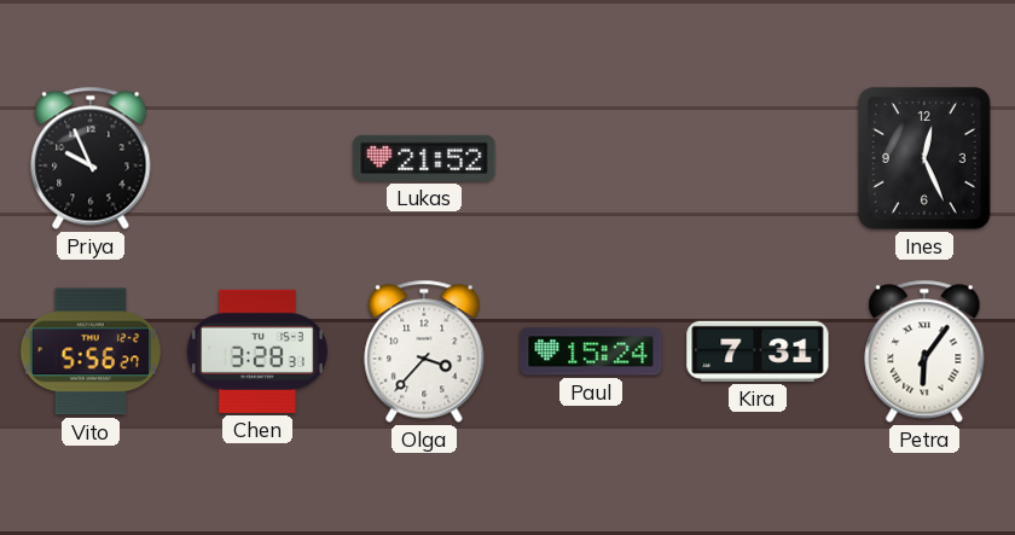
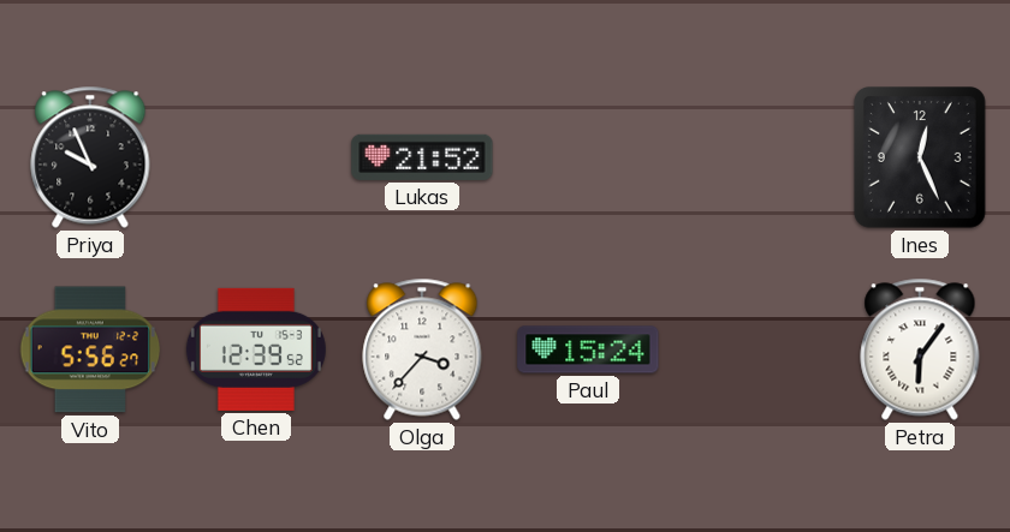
Chen: 3:28 -> 12:39
Kira: 7:31 -> none
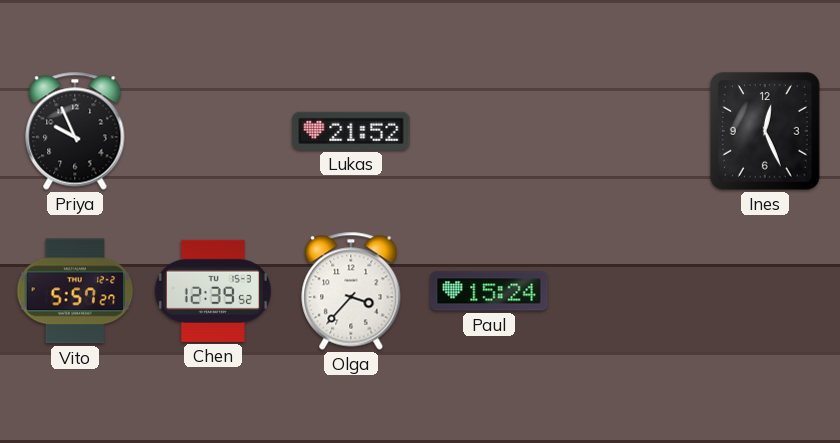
Vito: 5:56 -> 5:57
Petra: 6:06 -> none
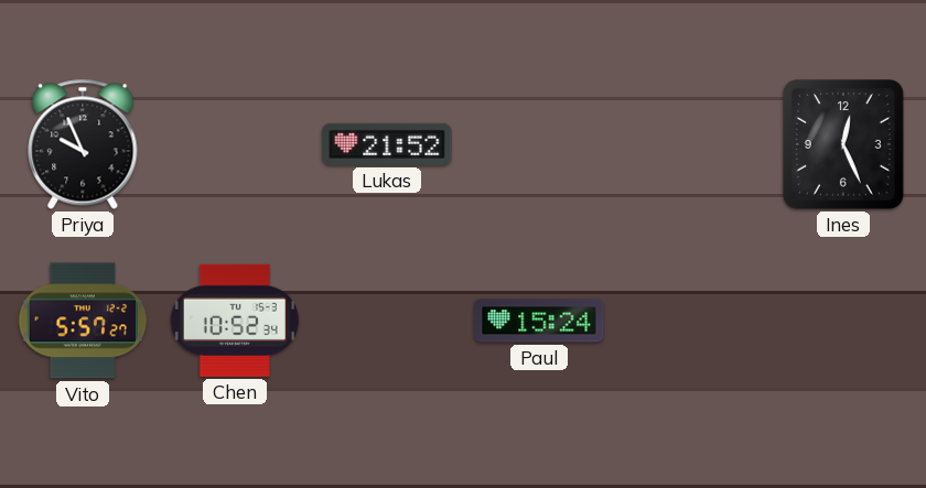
Chen: 12:39 -> 10:52
Olga: 3:37 -> none
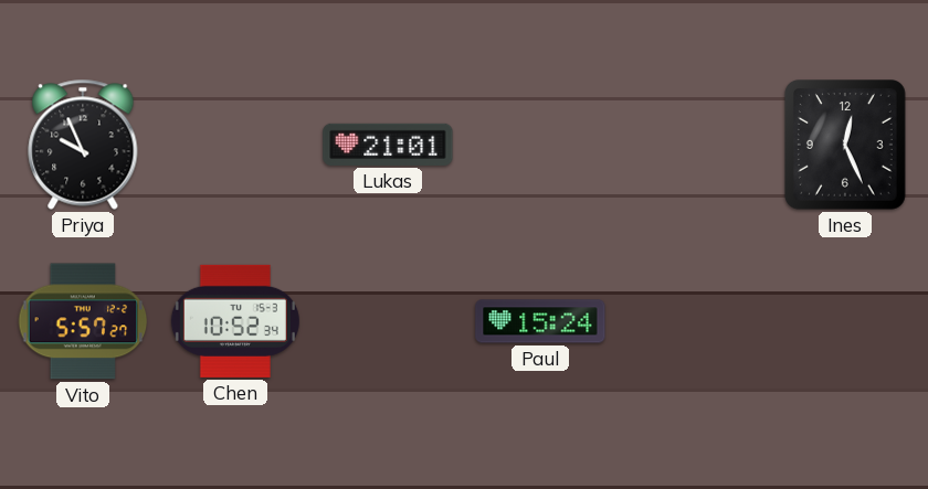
Lukas: 21:52 -> 21:01
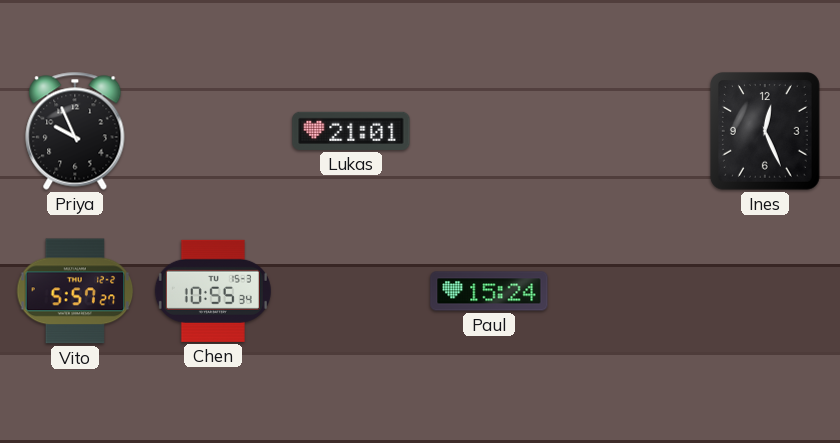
Chen: 10:52 -> 10:55
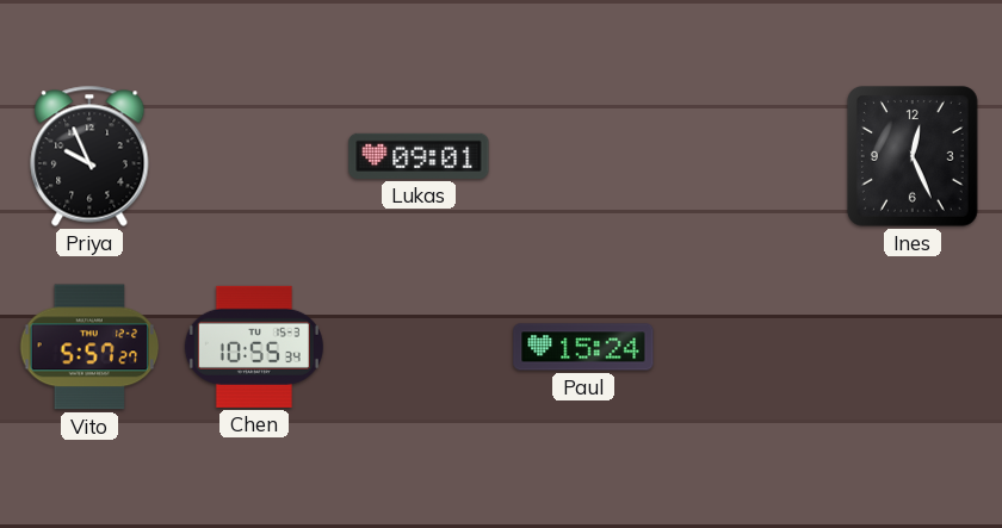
Lukas: 21:01 -> 09:01
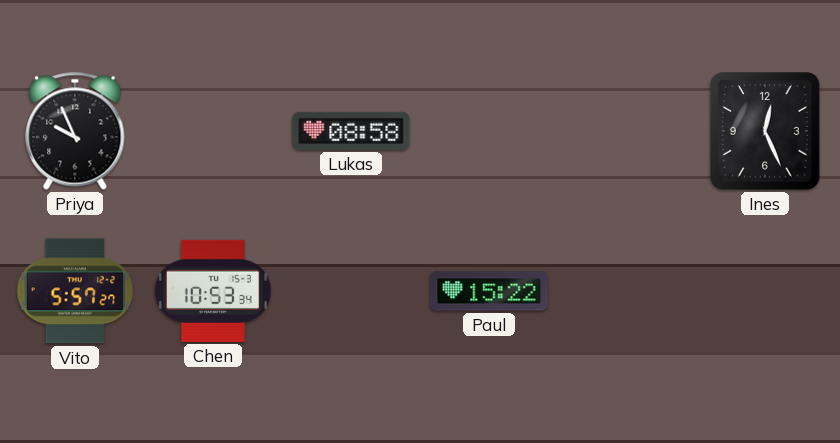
Lukas: 09:01 -> 08:58
Chen: 10:55 -> 10:53
Paul: 15:24 -> 15:22
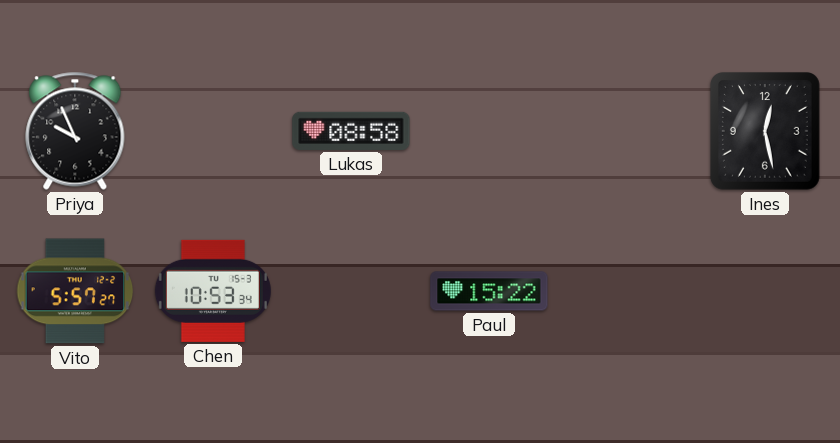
Ines: 12:26 -> 12:28
